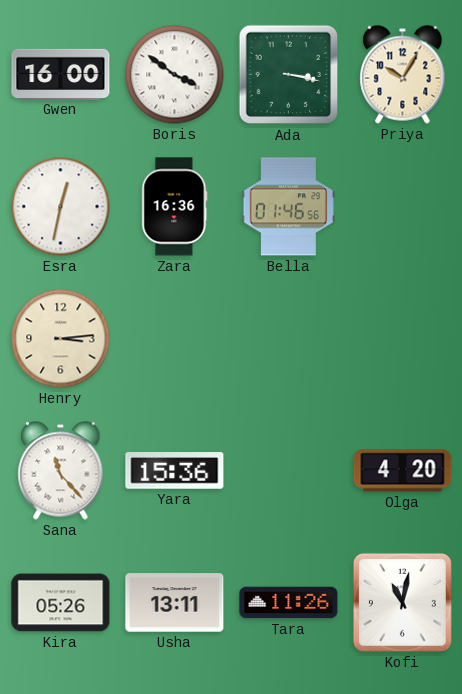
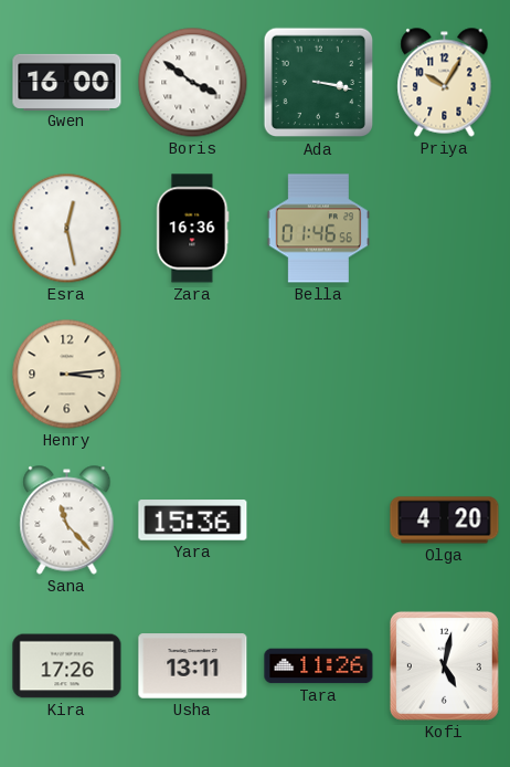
Esra: 12:32 -> 12:28
Kira: 05:26 -> 17:26
Kofi: 11:02 -> 5:02
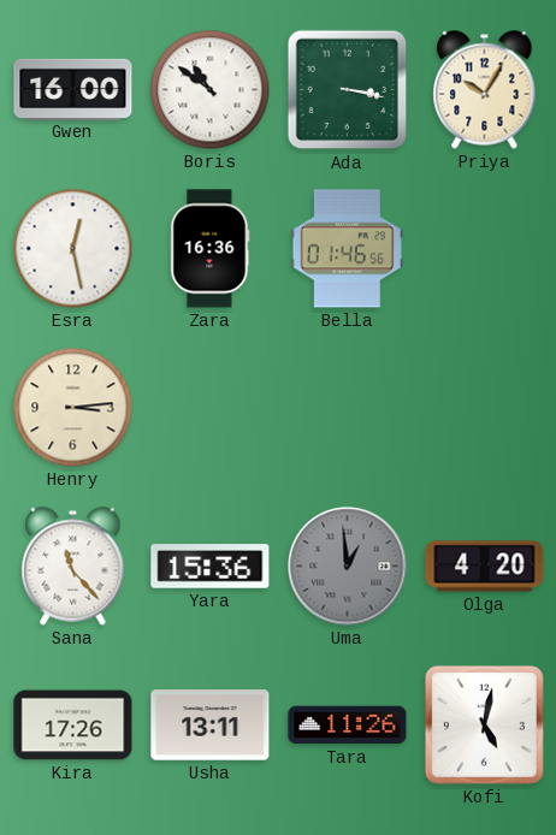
Boris: 3:51 -> 10:51
Uma: none -> 12:59
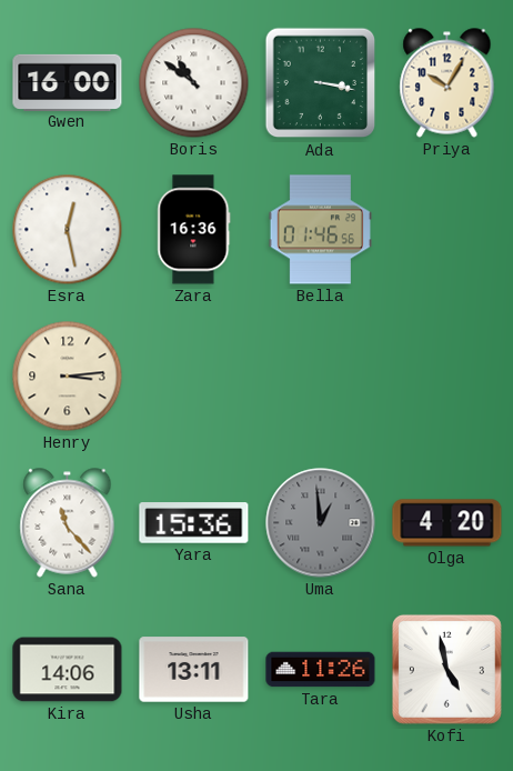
Kira: 17:26 -> 14:06
Kofi: 5:02 -> 4:58
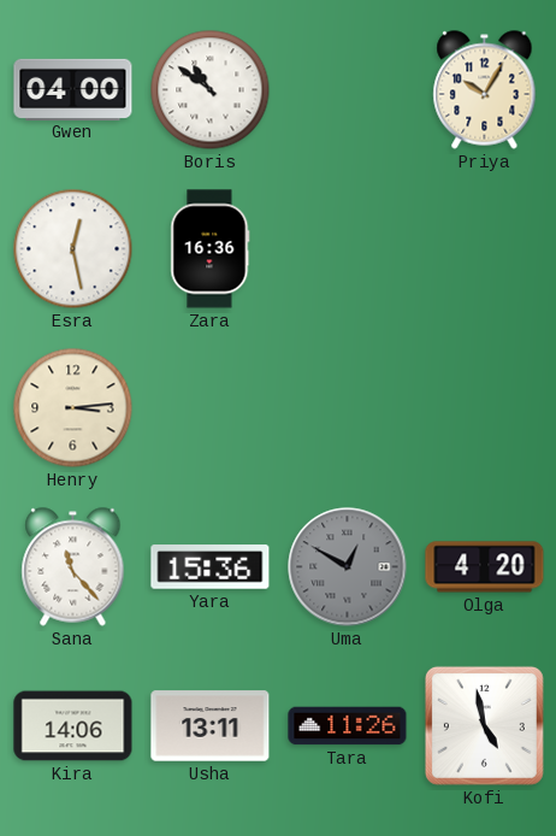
Gwen: 16:00 -> 04:00
Ada: 3:17 -> none
Bella: 01:46 -> none
Uma: 12:59 -> 12:50
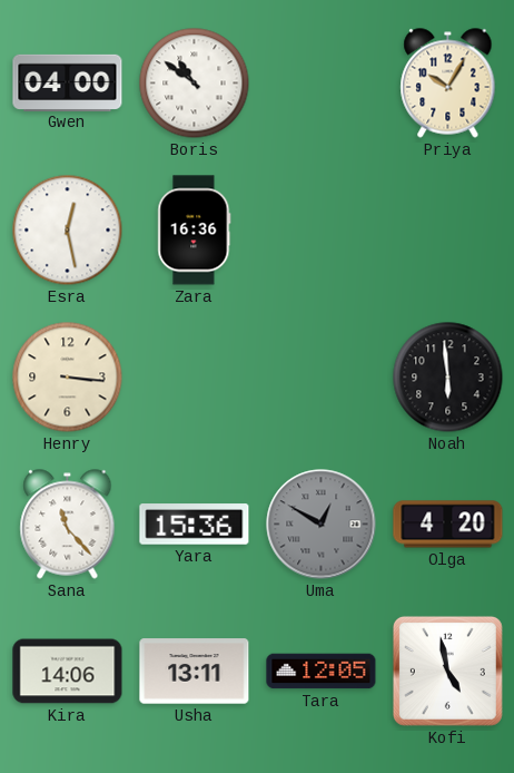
Henry: 3:14 -> 3:16
Noah: none -> 5:59
Tara: 11:26 -> 12:05
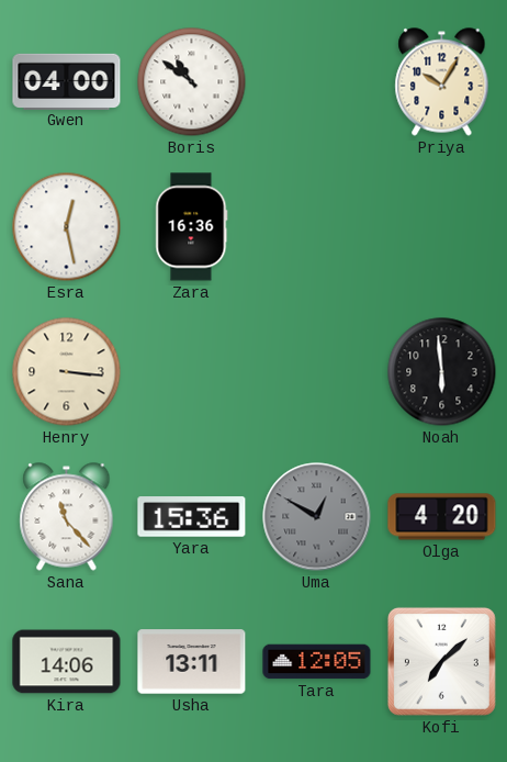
Kofi: 4:58 -> 7:08
